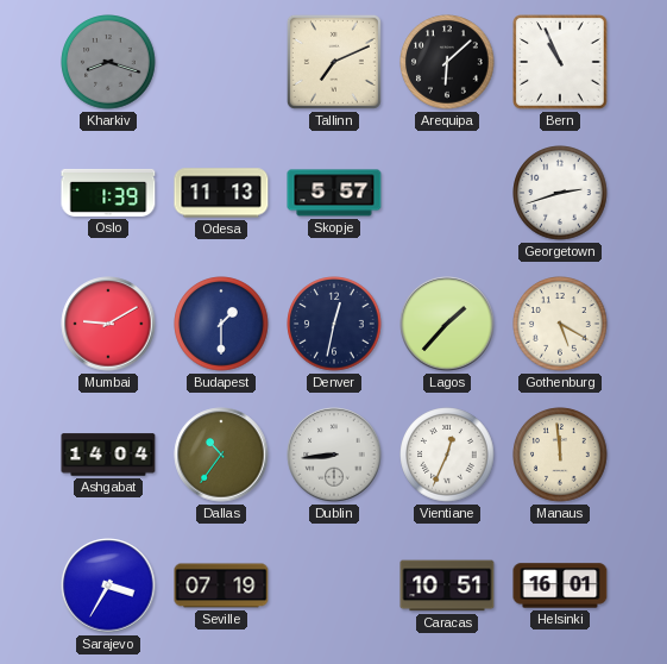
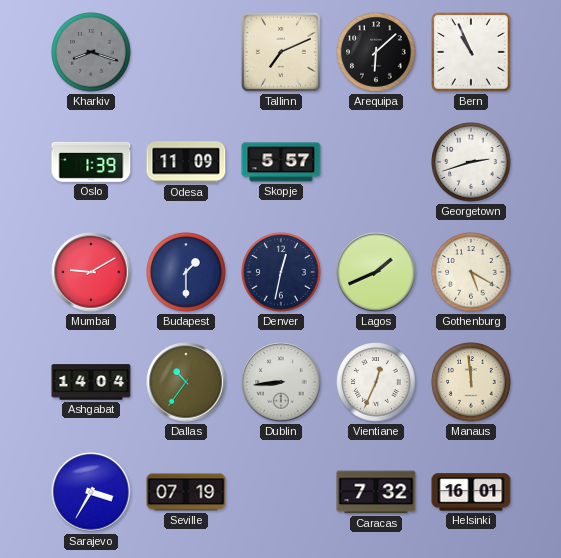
Odesa: 11:13 -> 11:09
Lagos: 1:37 -> 1:41
Caracas: 10:51 -> 7:32
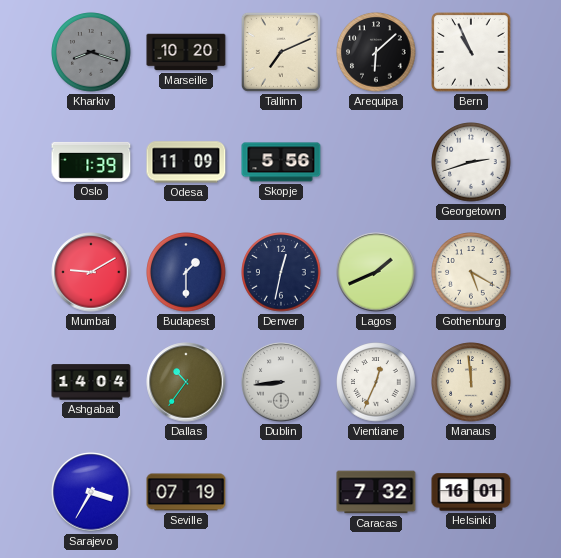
Marseille: none -> 10:20
Skopje: 5:57 -> 5:56
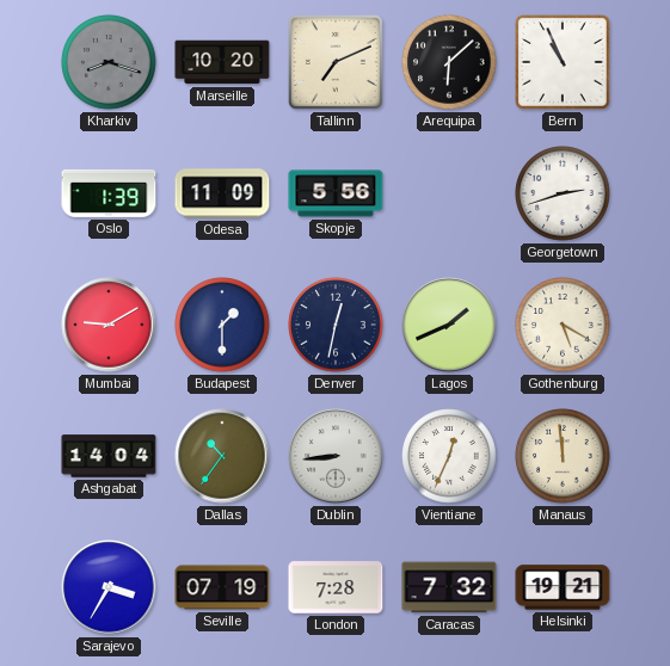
London: none -> 7:28
Helsinki: 16:01 -> 19:21
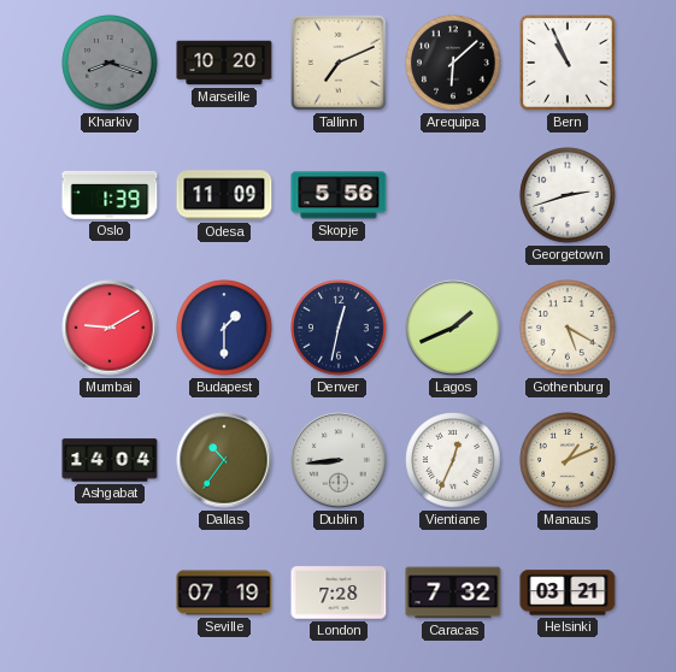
Manaus: 11:59 -> 1:11
Sarajevo: 3:35 -> none
Helsinki: 19:21 -> 03:21
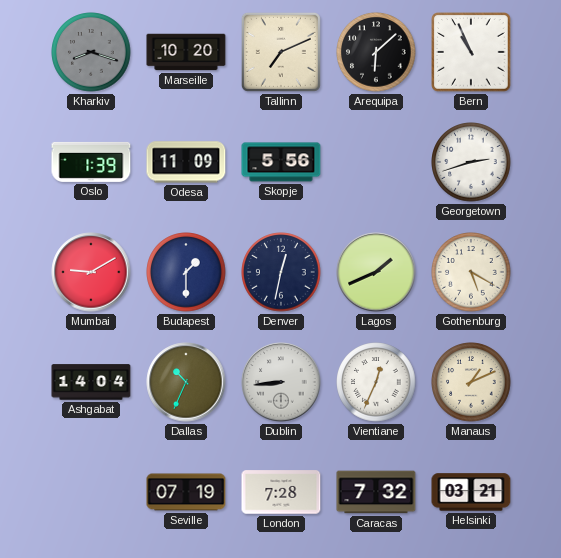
Dallas: 10:36 -> 10:34
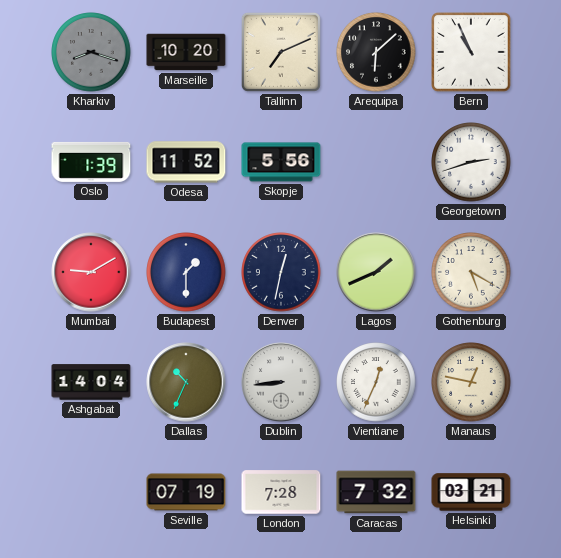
Odesa: 11:09 -> 11:52
Manaus: 1:11 -> 12:47
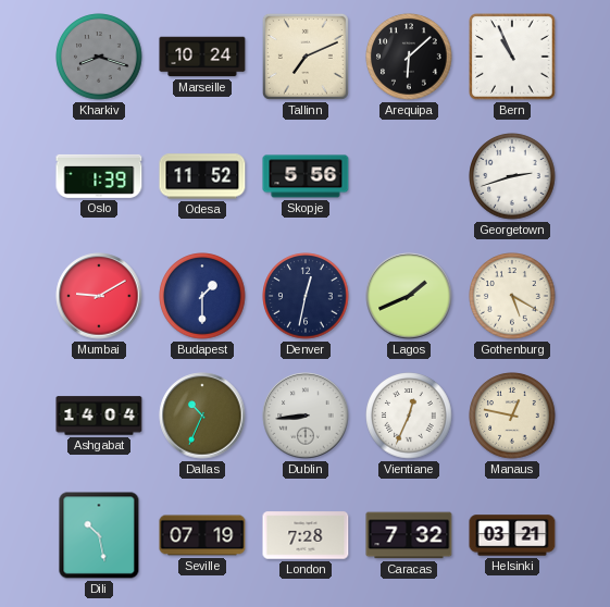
Marseille: 10:20 -> 10:24
Dili: none -> 10:28
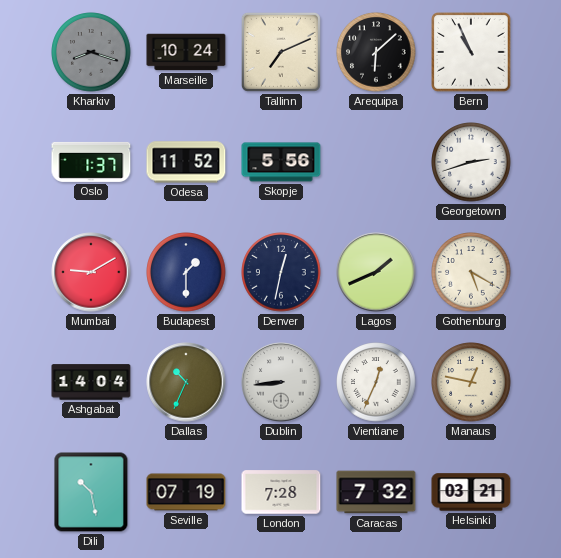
Oslo: 1:39 -> 1:37
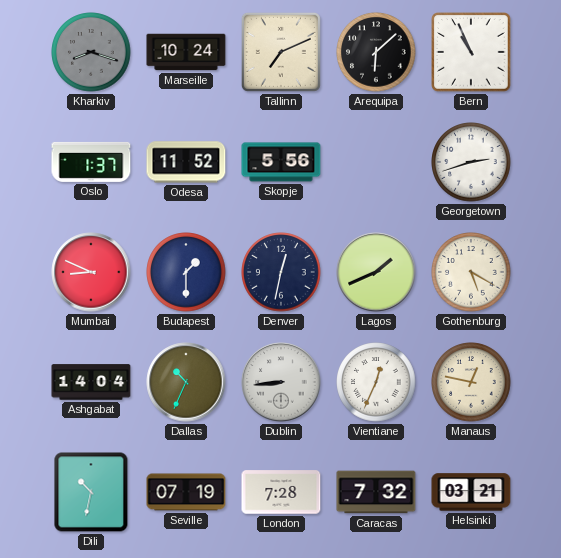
Mumbai: 9:10 -> 8:49
Dili: 10:28 -> 10:32
